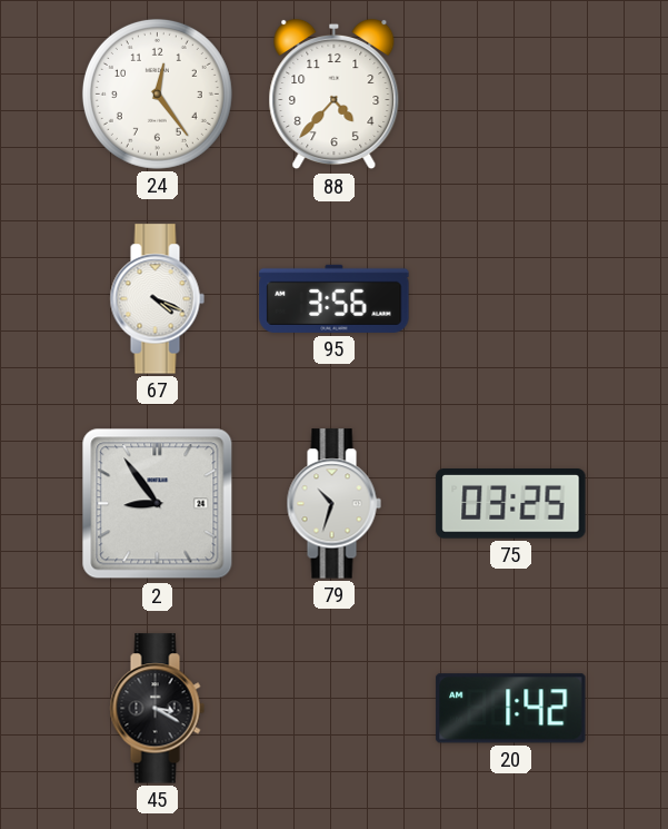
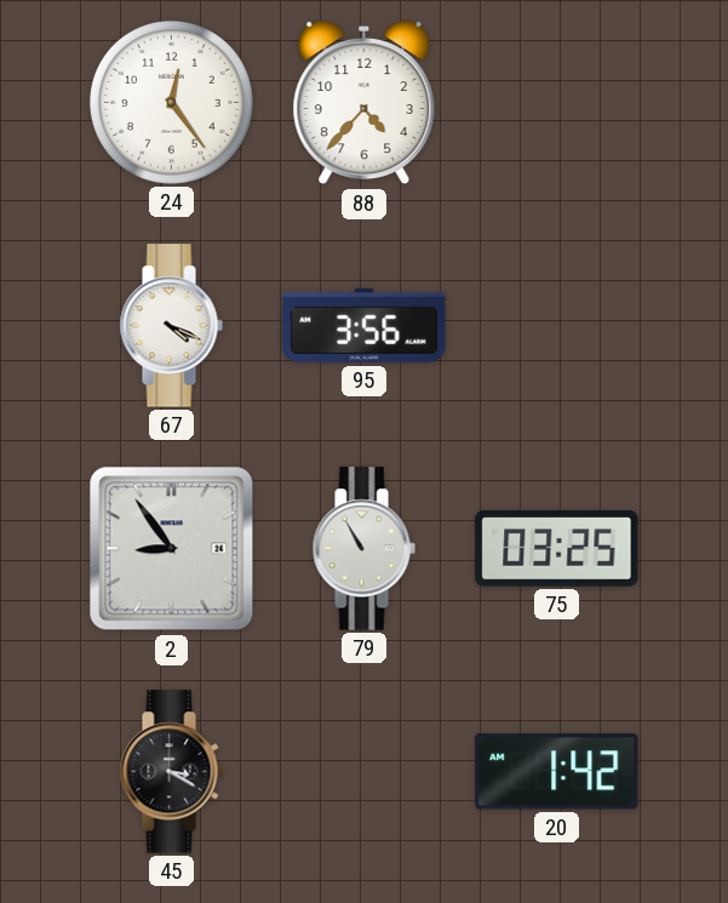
79: 10:33 -> 10:55
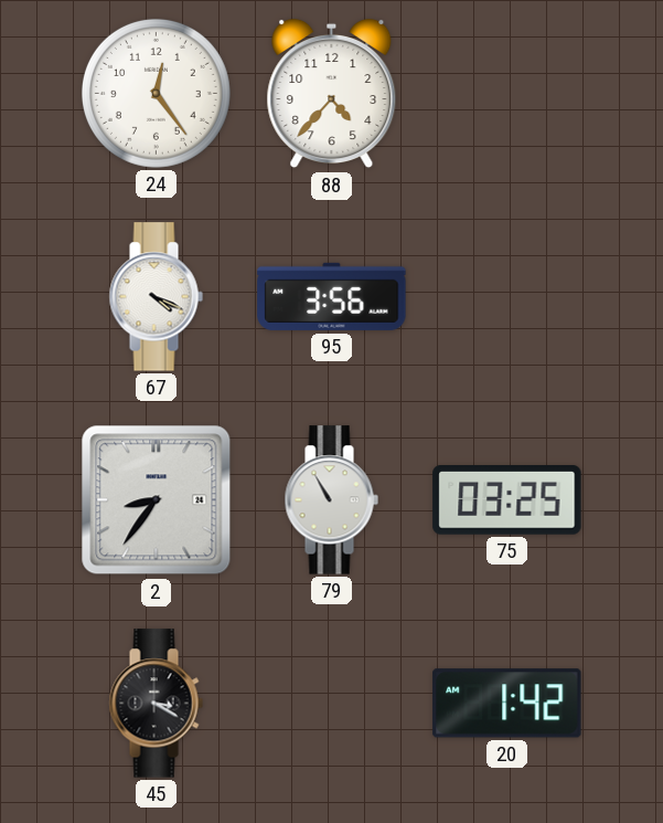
2: 8:54 -> 8:36
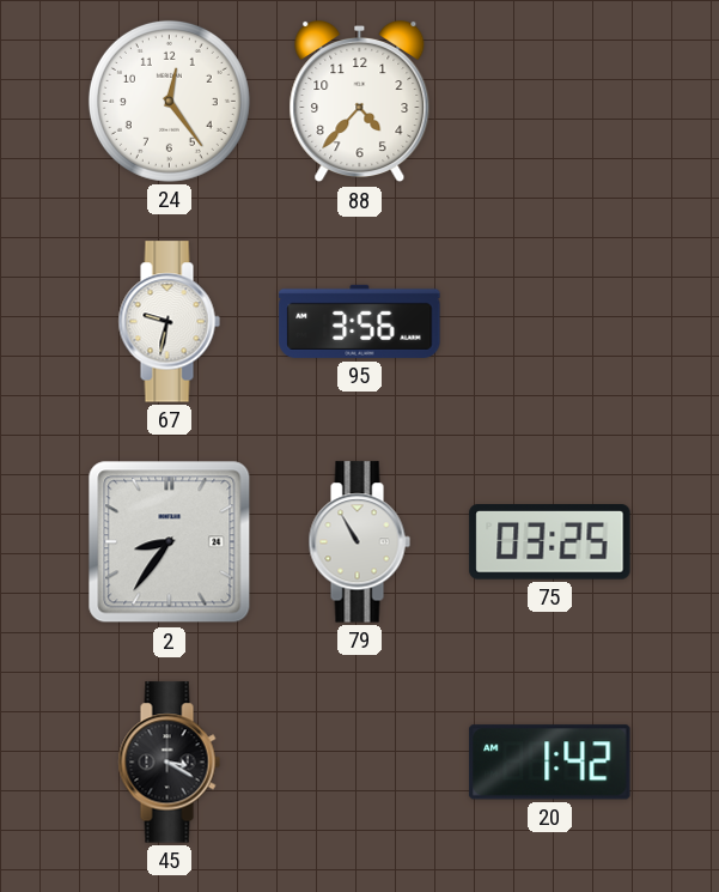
67: 4:19 -> 9:32
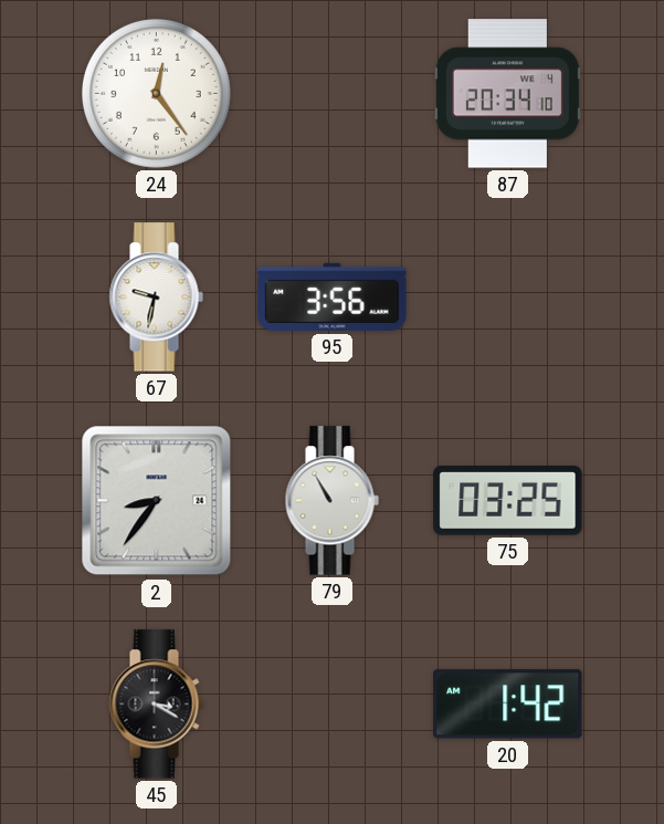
88: 4:37 -> none
87: none -> 20:34
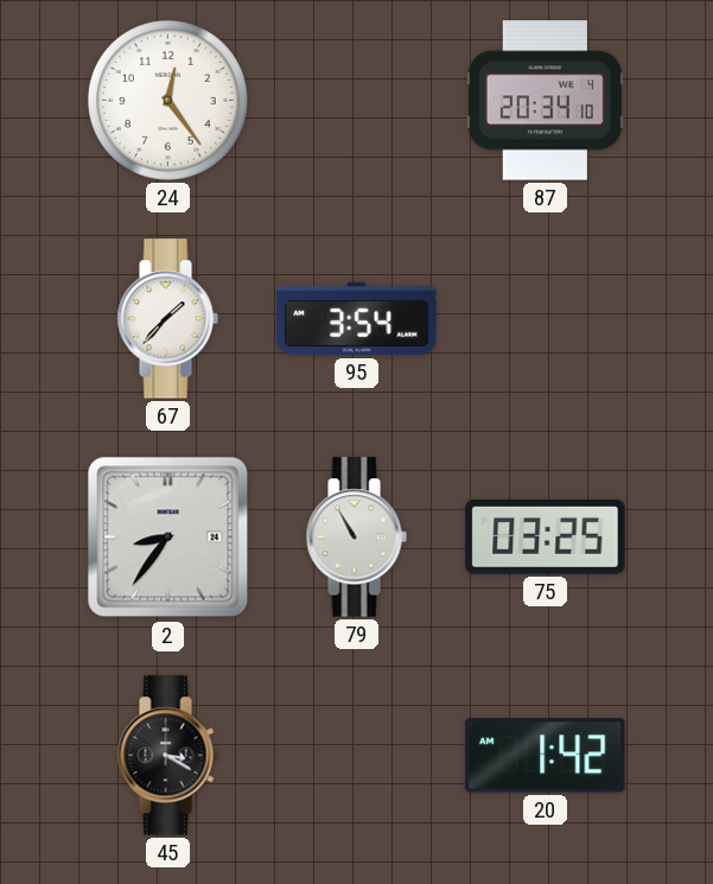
67: 9:32 -> 1:37
95: 3:56 -> 3:54
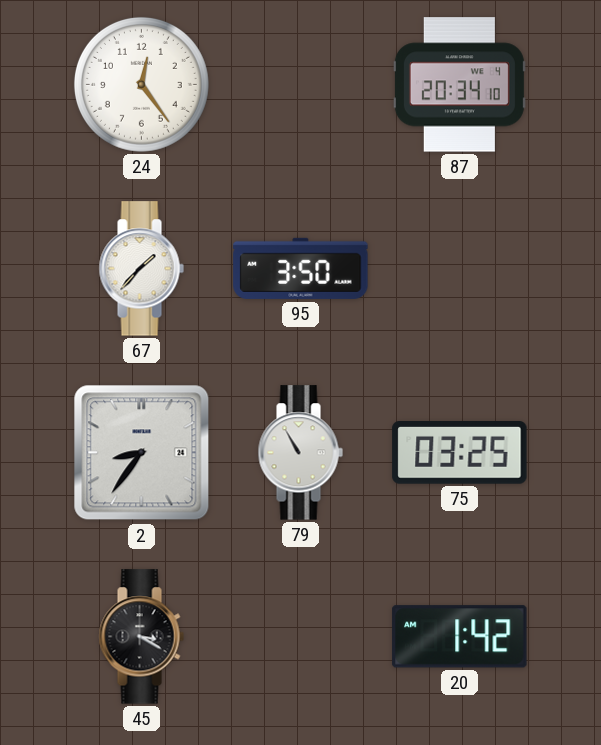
95: 3:54 -> 3:50
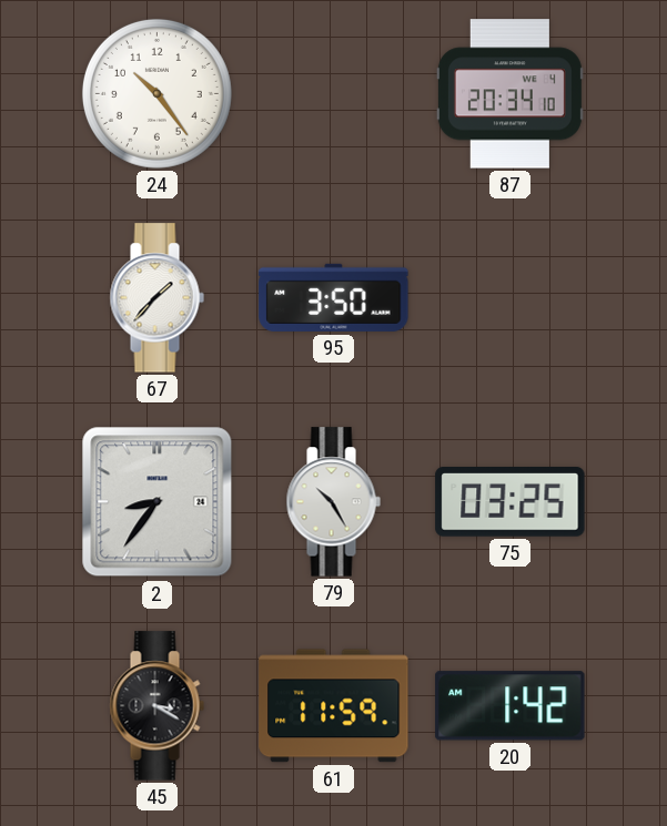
24: 12:24 -> 10:24
79: 10:55 -> 10:25
61: none -> 11:59
